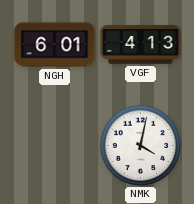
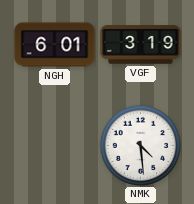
VGF: 4:13 -> 3:19
NMK: 4:02 -> 4:29
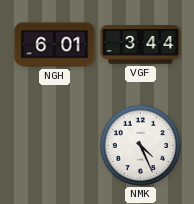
VGF: 3:19 -> 3:44
NMK: 4:29 -> 4:26
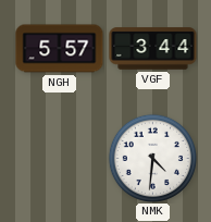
NGH: 6:01 -> 5:57
NMK: 4:26 -> 4:31
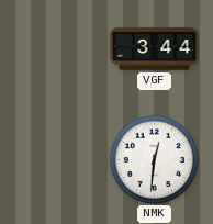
NGH: 5:57 -> none
NMK: 4:31 -> 12:31
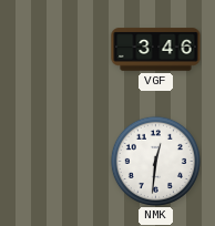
VGF: 3:44 -> 3:46
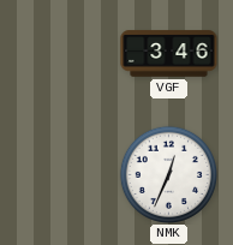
NMK: 12:31 -> 12:34
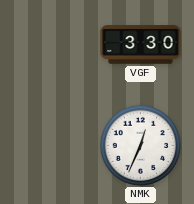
VGF: 3:46 -> 3:30
